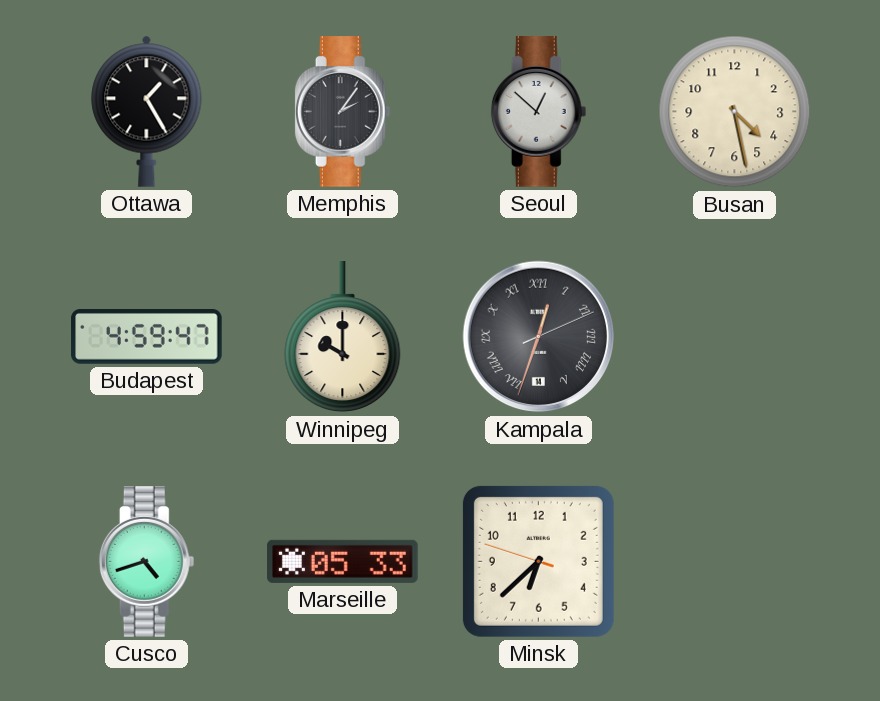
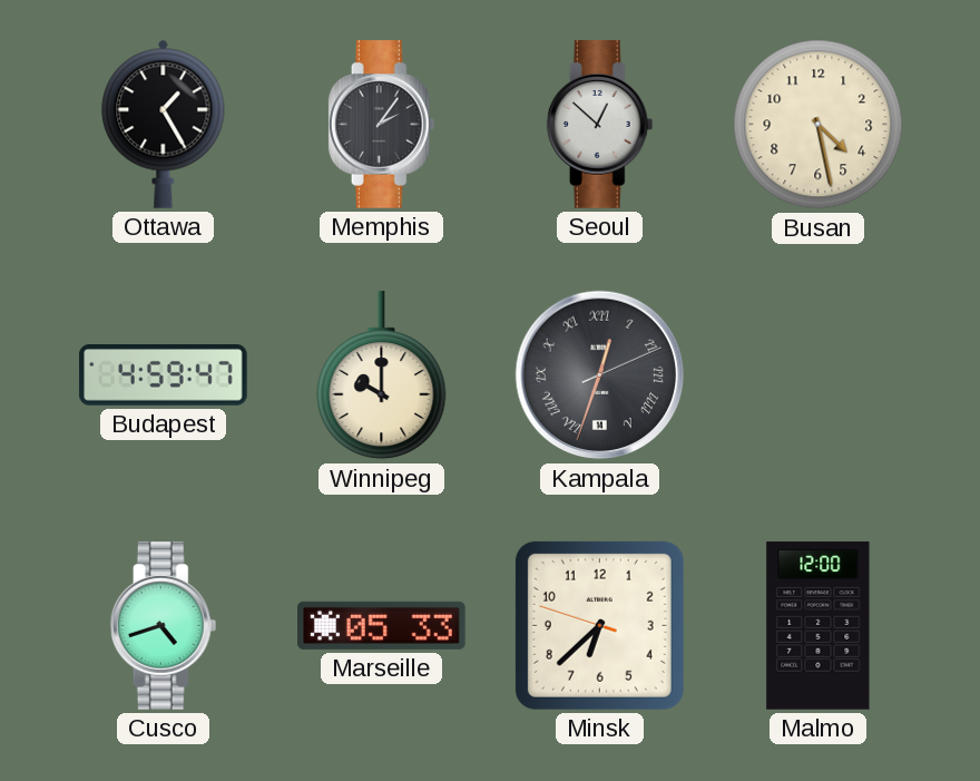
Malmo: none -> 12:00
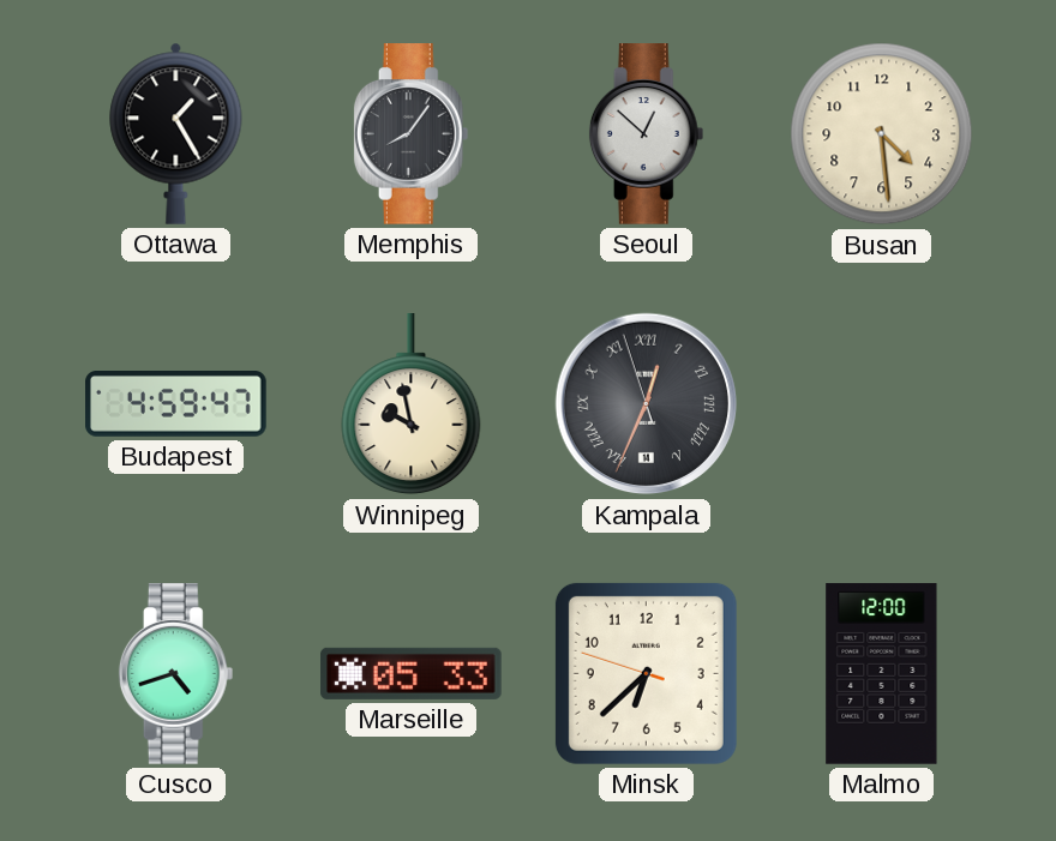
Memphis: 2:06 -> 8:06
Busan: 4:28 -> 4:29
Winnipeg: 10:00 -> 9:58
Kampala: 12:33:11 -> 12:33:57
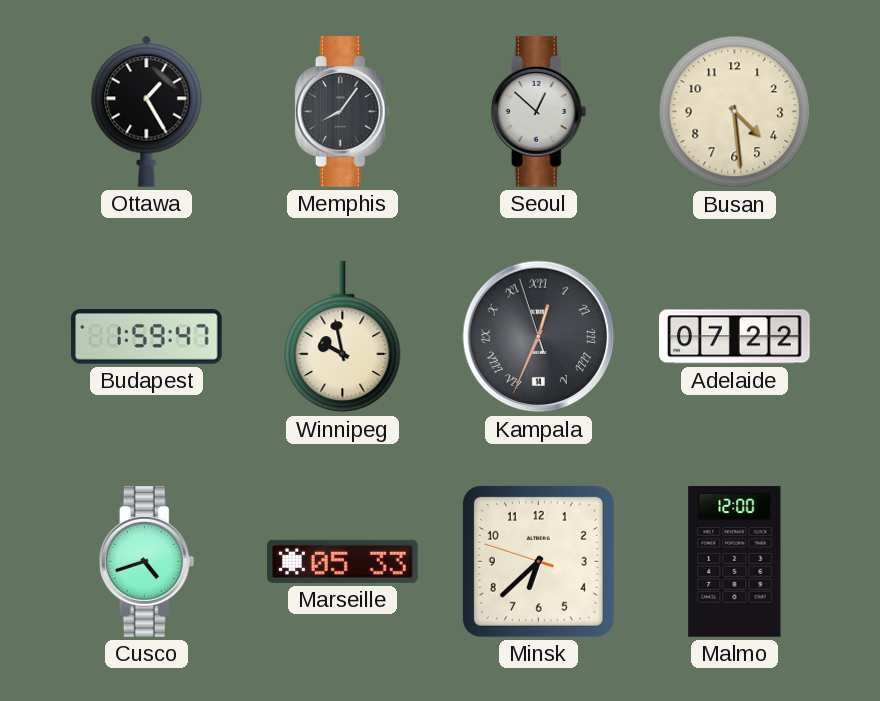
Budapest: 4:59 -> 1:59
Adelaide: none -> 07:22
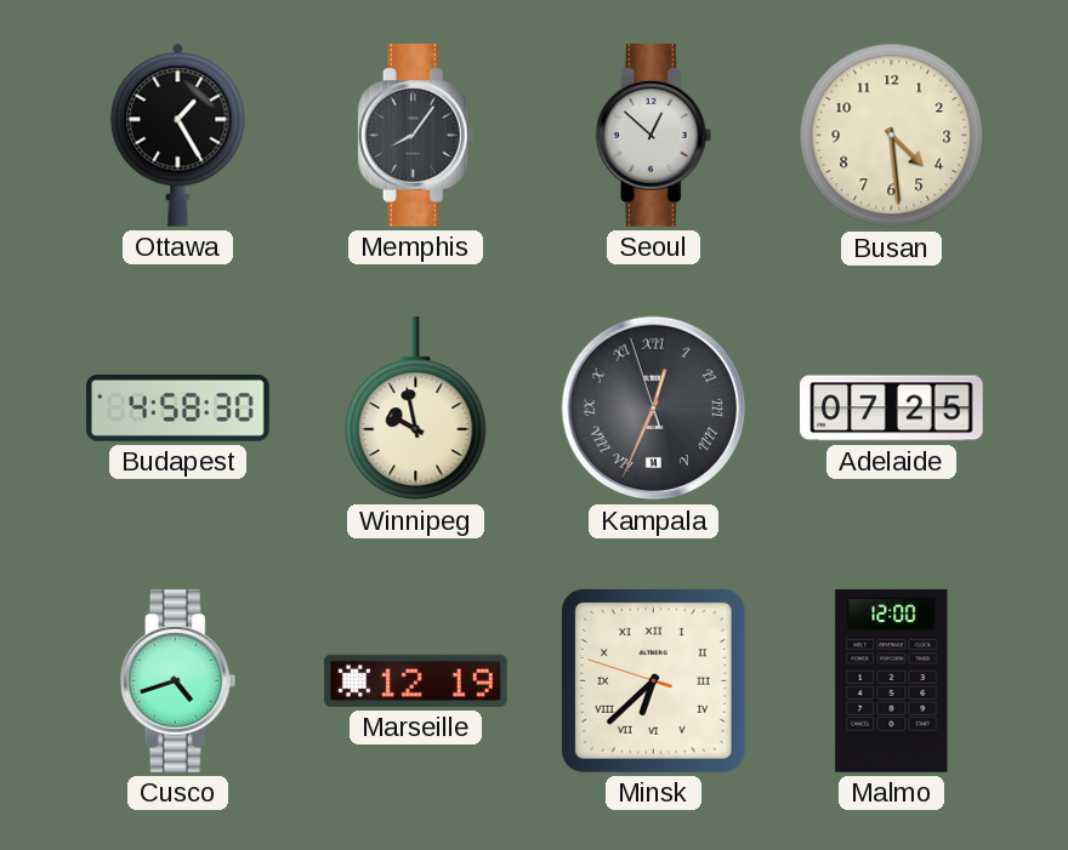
Budapest: 1:59 -> 4:58
Adelaide: 07:22 -> 07:25
Marseille: 05:33 -> 12:19
Minsk numerals: Arabic -> Roman
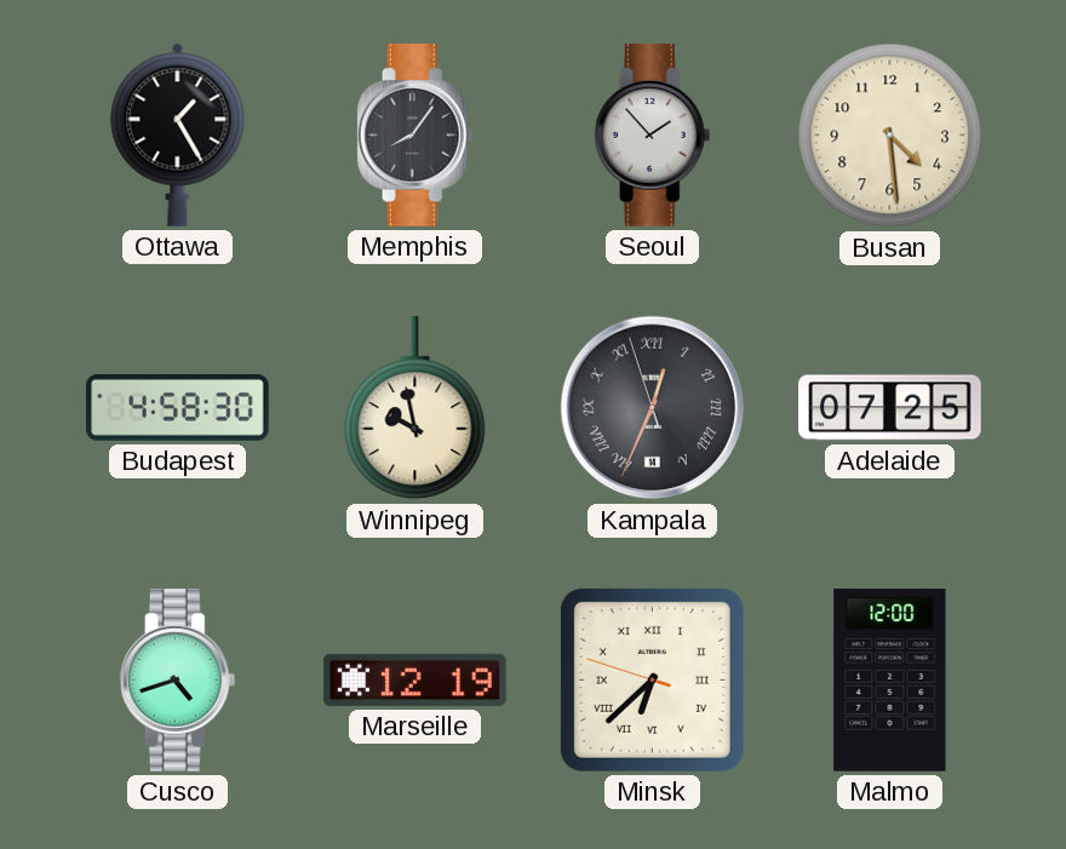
Seoul: 12:52 -> 1:53
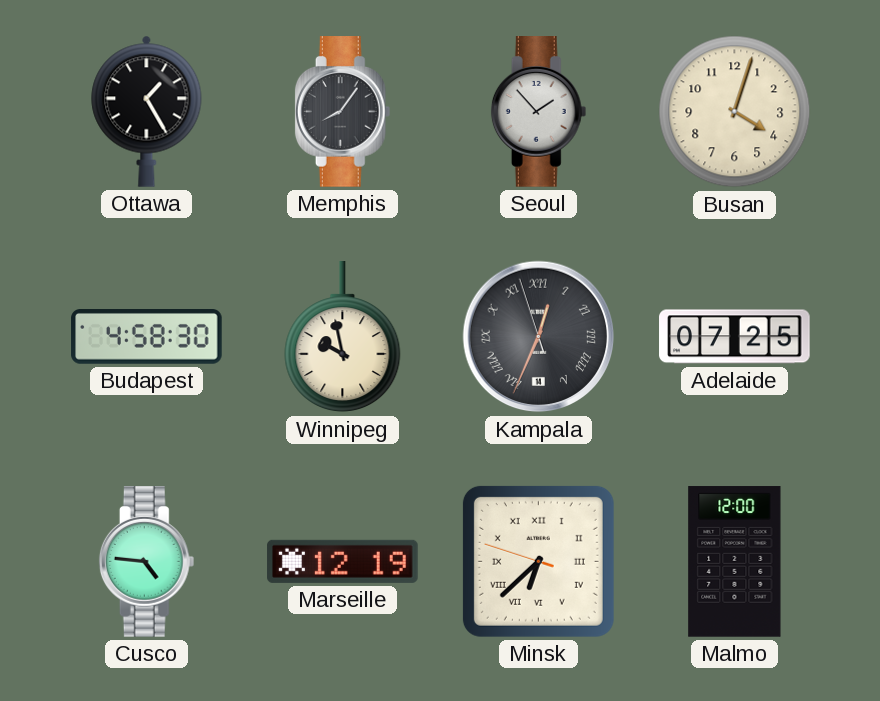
Busan: 4:29 -> 4:03
Cusco: 4:42 -> 4:46
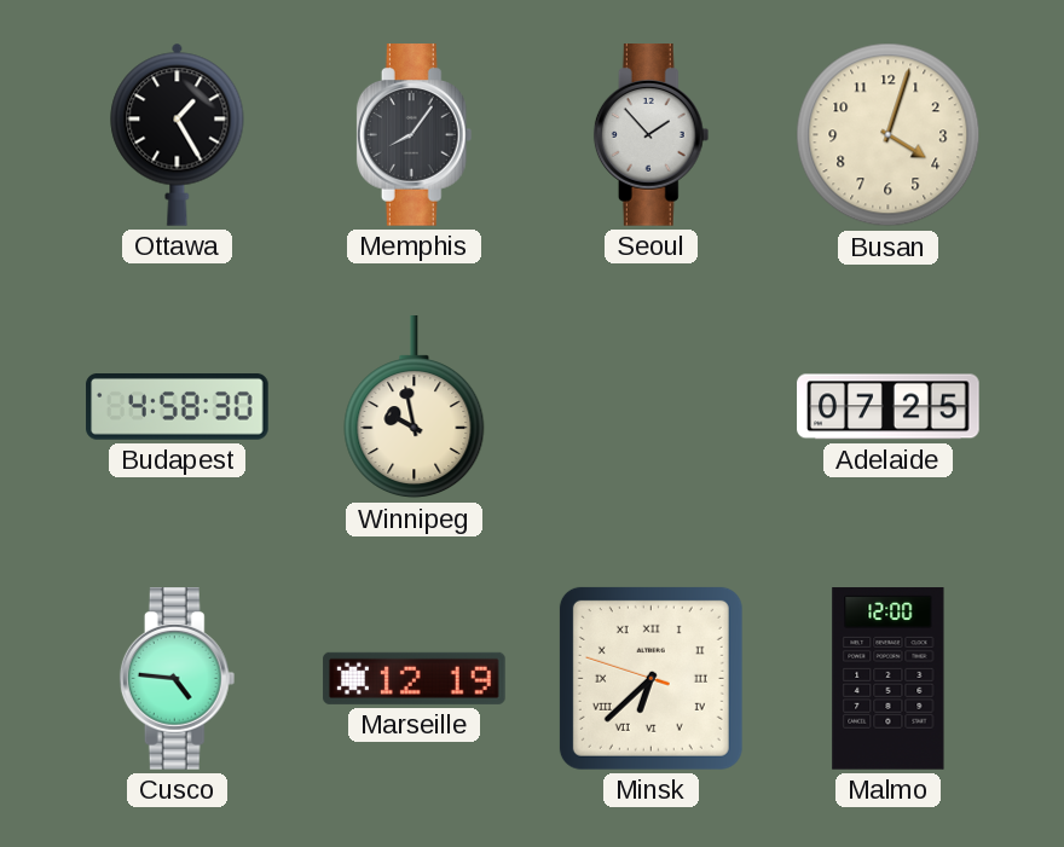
Kampala: 12:33 -> none
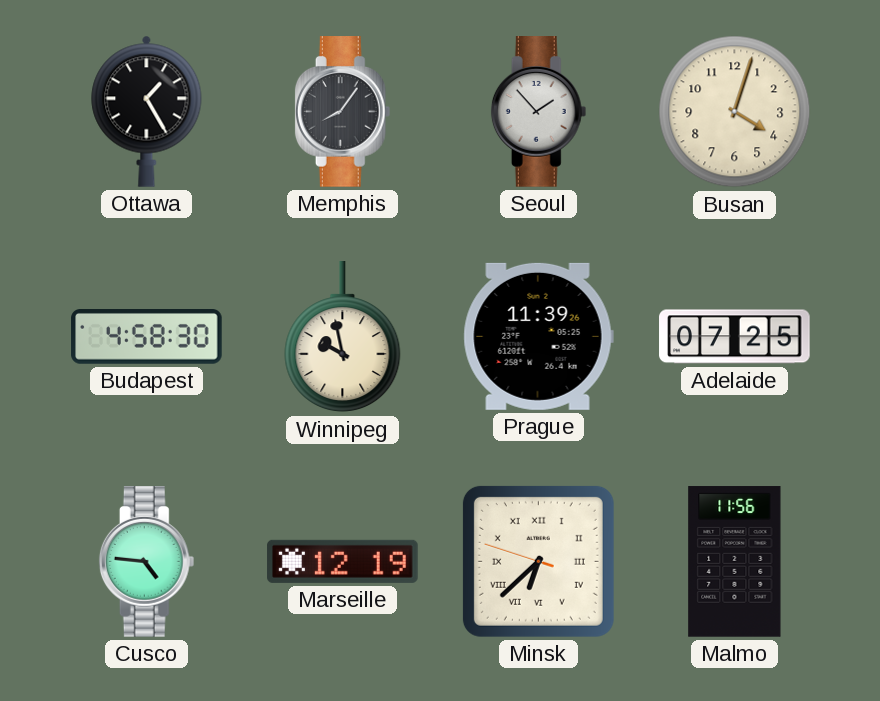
Prague: none -> 11:39
Malmo: 12:00 -> 11:56
